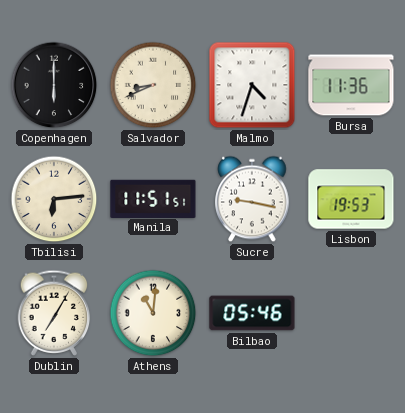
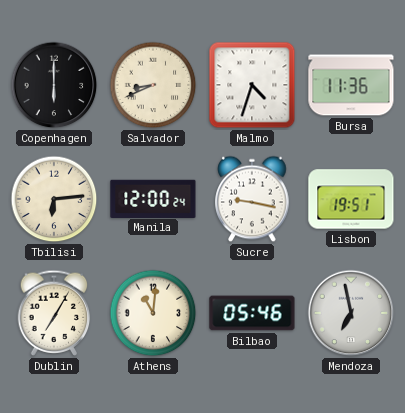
Manila: 11:51 -> 12:00
Lisbon: 19:53 -> 19:51
Mendoza: none -> 6:58
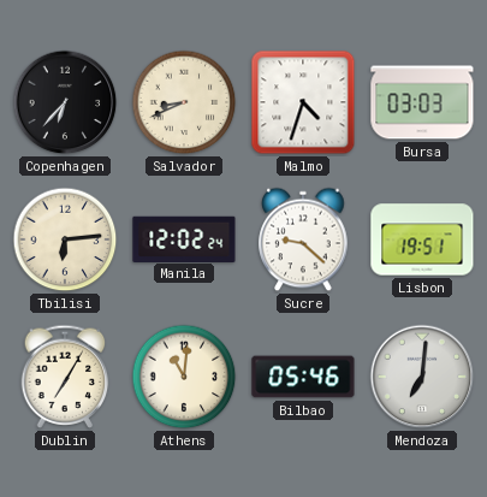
Copenhagen: 6:00 -> 6:37
Bursa: 11:36 -> 03:03
Manila: 12:00 -> 12:02
Sucre: 9:17 -> 9:22
Mendoza: 6:58 -> 7:01
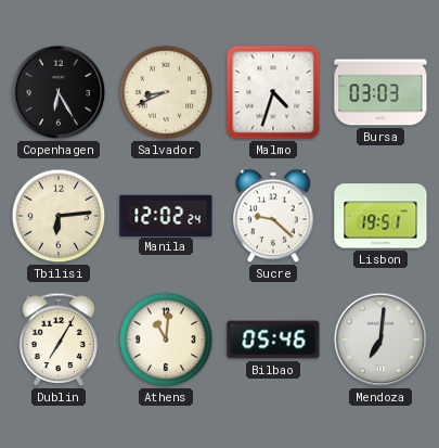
Copenhagen: 6:37 -> 6:25
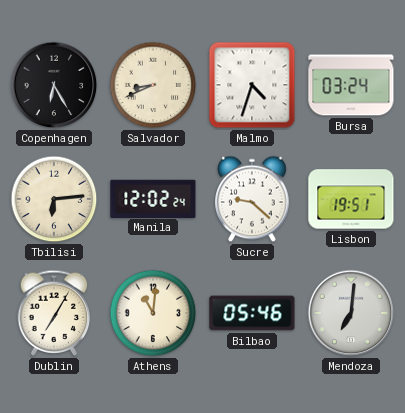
Bursa: 03:03 -> 03:24
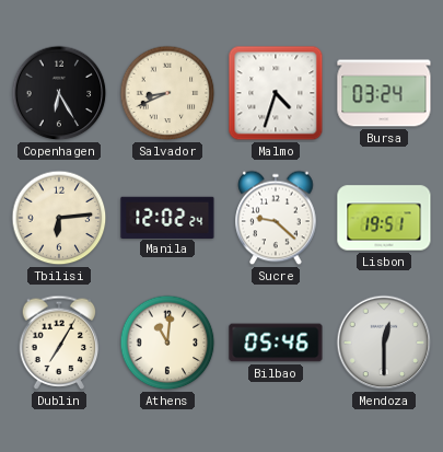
Mendoza: 7:01 -> 12:30
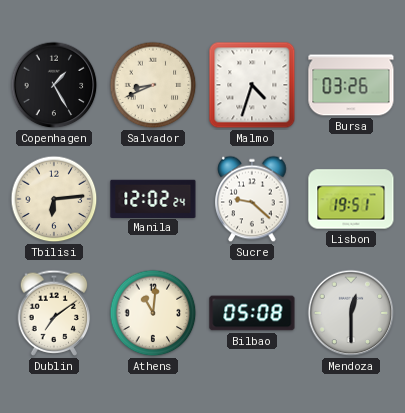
Copenhagen: 6:25 -> 1:25
Bursa: 03:24 -> 03:26
Dublin: 7:05 -> 7:09
Bilbao: 05:46 -> 05:08
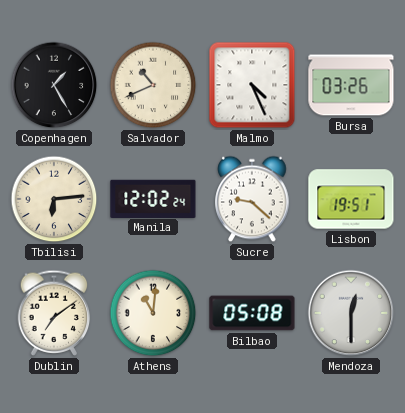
Salvador: 8:41 -> 10:41
Malmo: 4:33 -> 4:26
